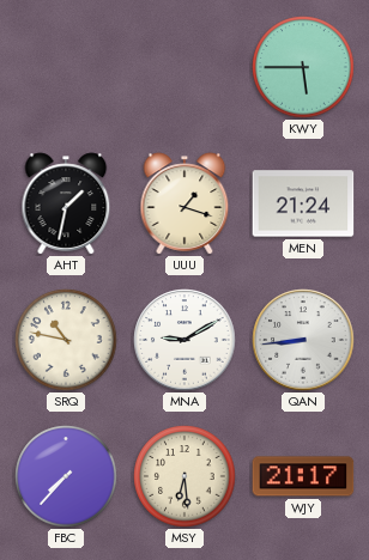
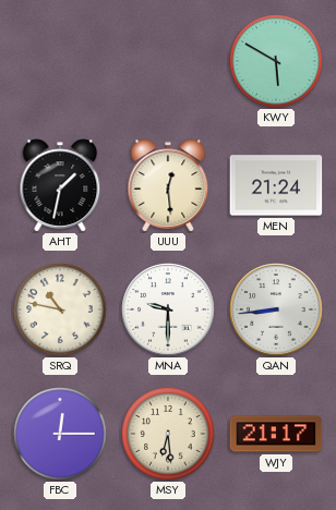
KWY: 5:45 -> 5:50
UUU: 1:18 -> 12:29
MNA: 9:10 -> 9:30
FBC: 7:37 -> 12:15
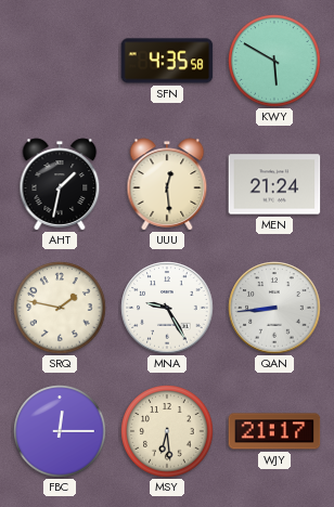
SFN: none -> 4:35
SRQ: 10:47 -> 1:47
MNA: 9:30 -> 9:25
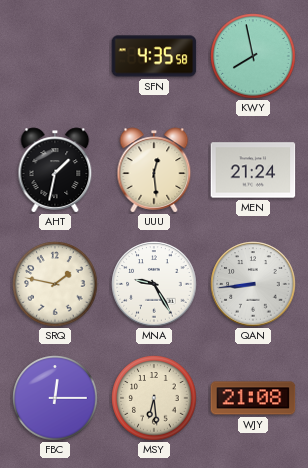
KWY: 5:50 -> 7:58
WJY: 21:17 -> 21:08
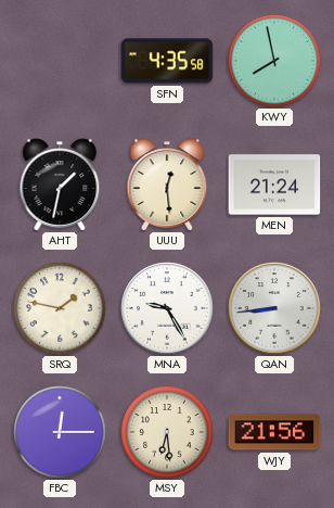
WJY: 21:08 -> 21:56
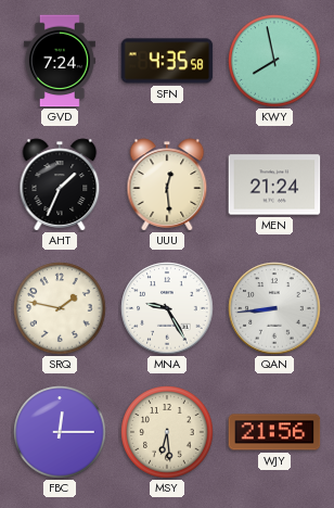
GVD: none -> 7:24
AHT: 1:32 -> 1:34
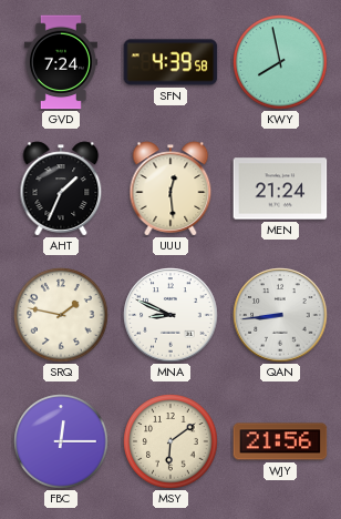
SFN: 4:35 -> 4:39
MNA: 9:25 -> 8:49
MSY: 6:29 -> 6:09
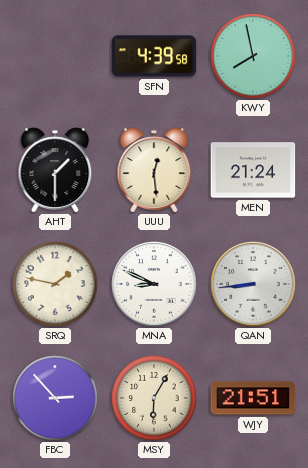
GVD: 7:24 -> none
AHT: 1:34 -> 1:30
FBC: 12:15 -> 2:53
MSY: 6:09 -> 6:05
WJY: 21:56 -> 21:51
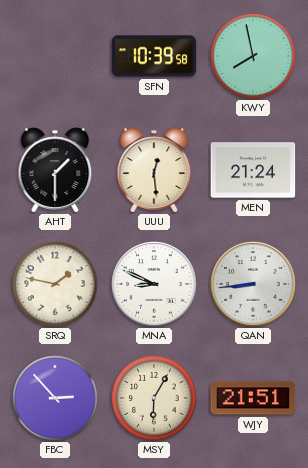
SFN: 4:39 -> 10:39
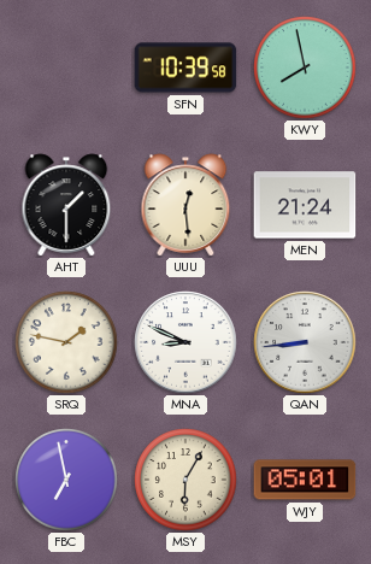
FBC: 2:53 -> 6:58
WJY: 21:51 -> 05:01
